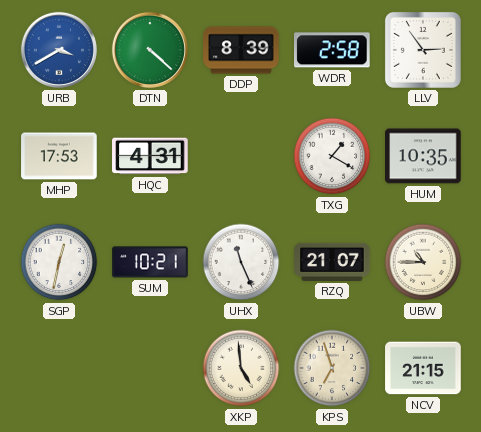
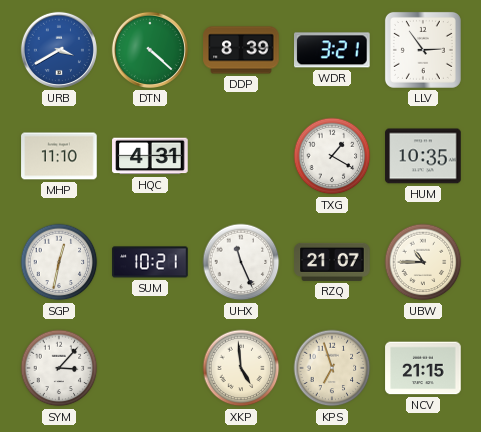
WDR: 2:58 -> 3:21
MHP: 17:53 -> 11:10
SYM: none -> 3:07
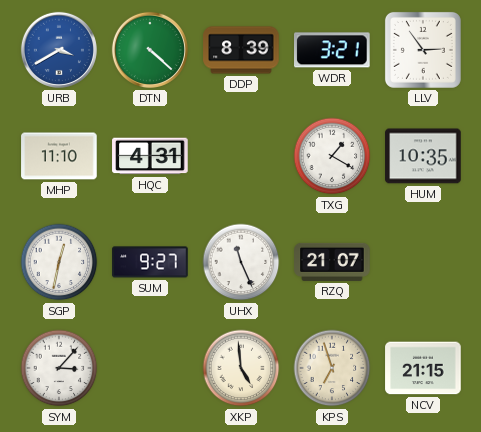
SUM: 10:21 -> 9:27
UBW: 10:45 -> none
